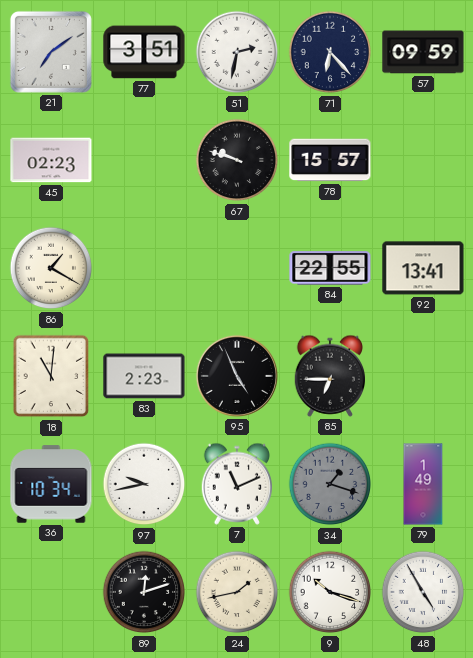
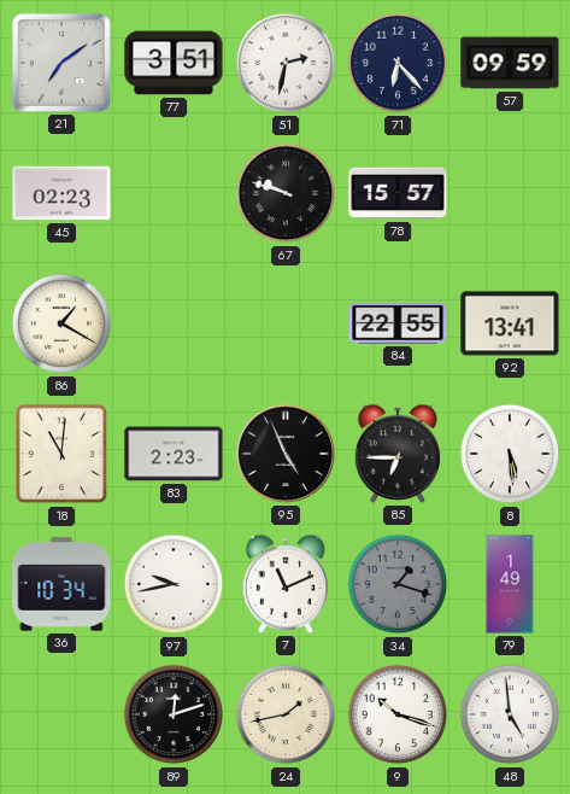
8: none -> 5:29
48: 4:55 -> 4:59
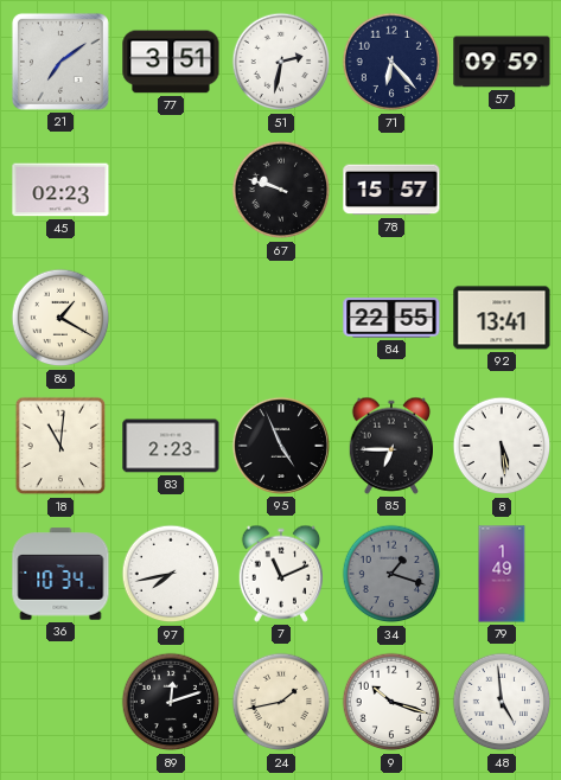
97: 9:43 -> 7:43
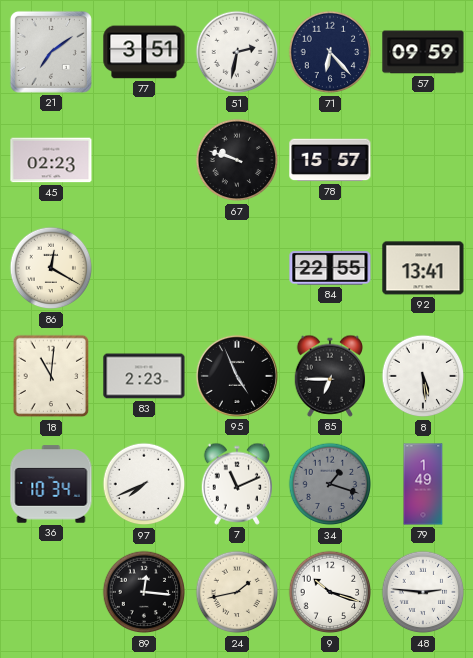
86: 1:20 -> 12:20
97: 7:43 -> 7:41
89: 12:12 -> 12:16
48: 4:59 -> 2:46
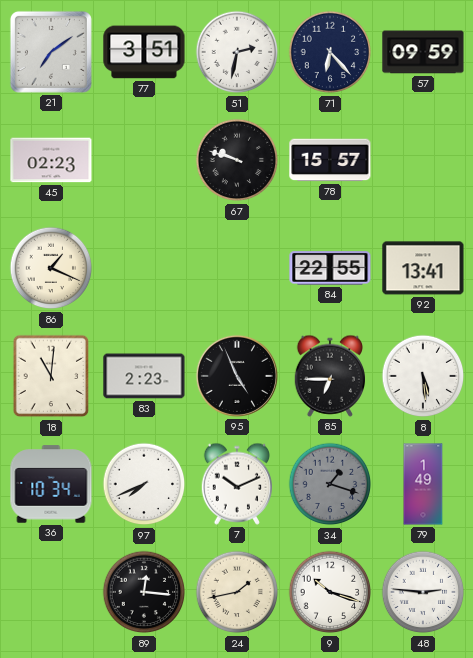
86: 12:20 -> 1:19
7: 11:11 -> 10:11
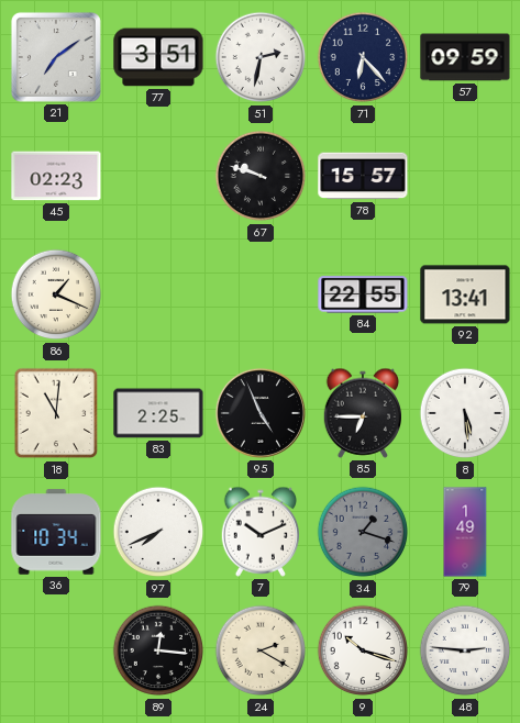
83: 2:23 -> 2:25
24: 1:43 -> 2:20
